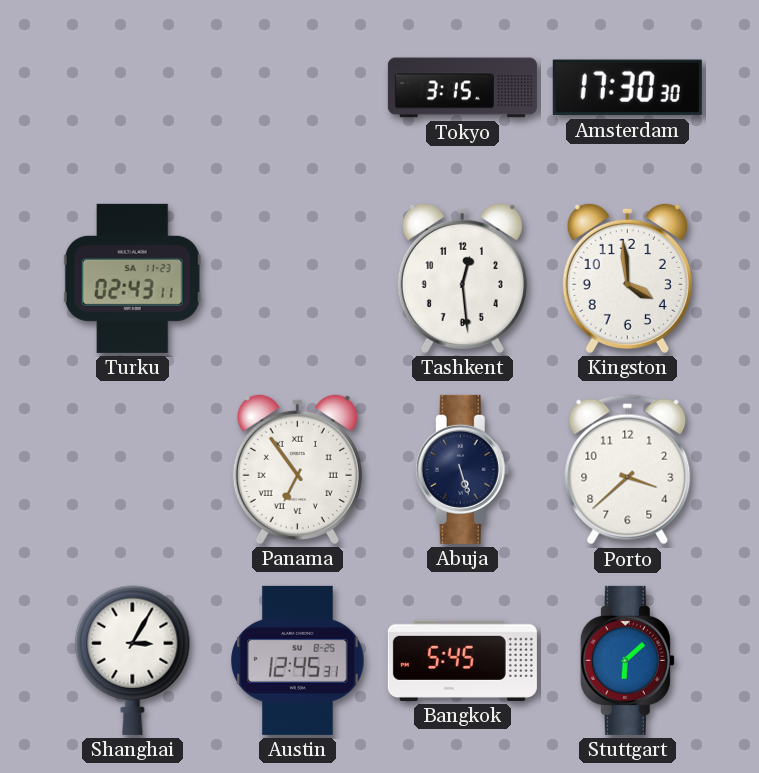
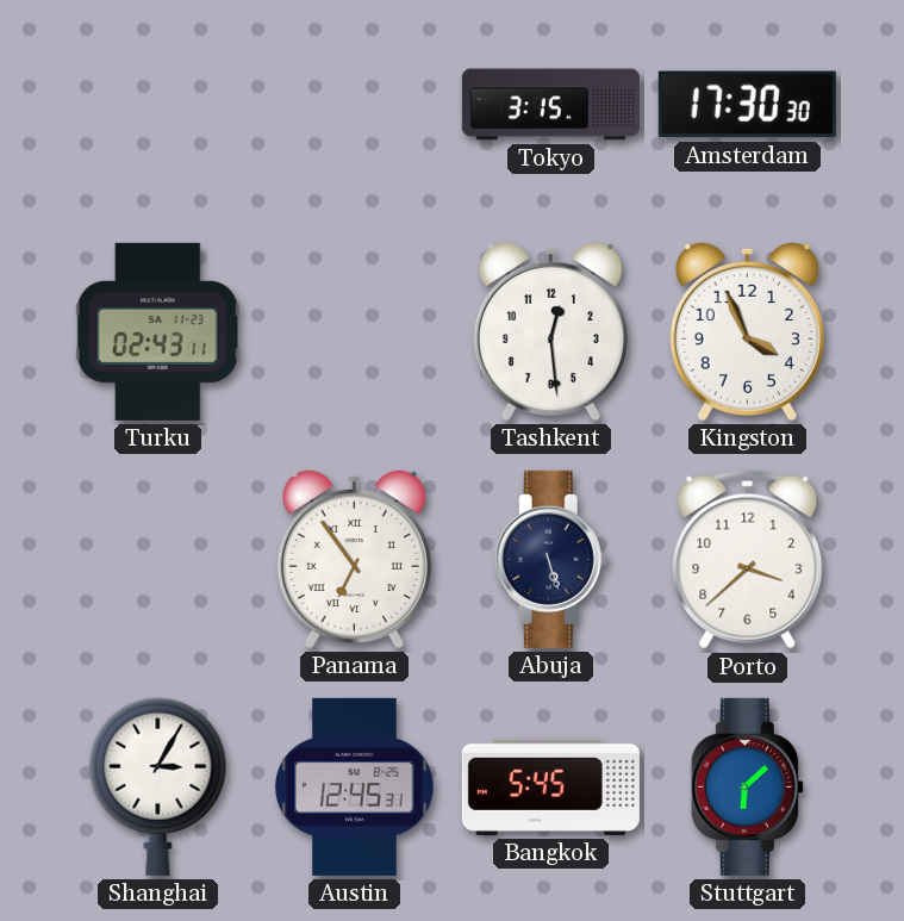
Kingston: 3:59 -> 3:56
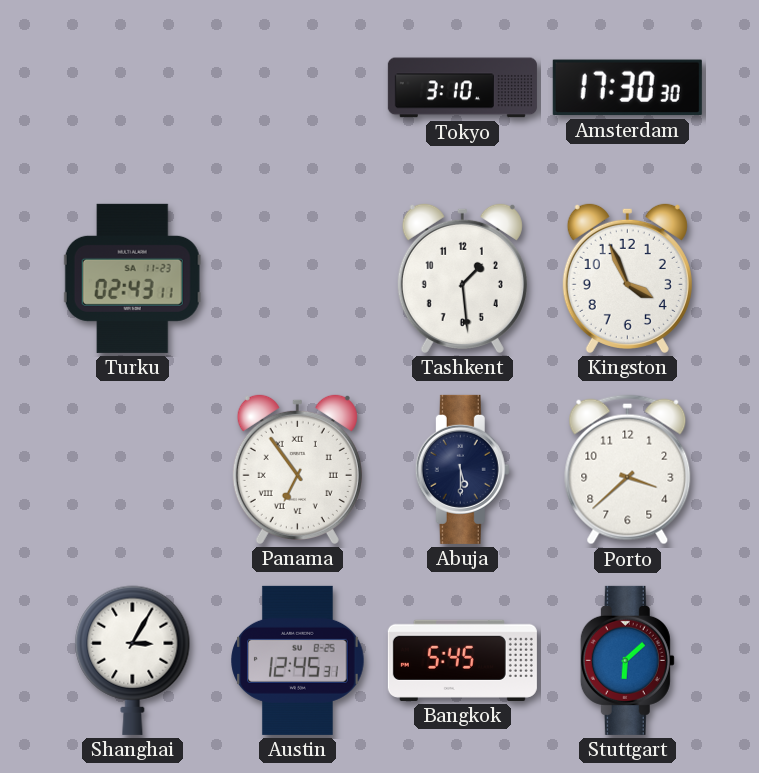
Tokyo: 3:15 -> 3:10
Tashkent: 12:29 -> 1:29
Abuja: 5:27 -> 5:30
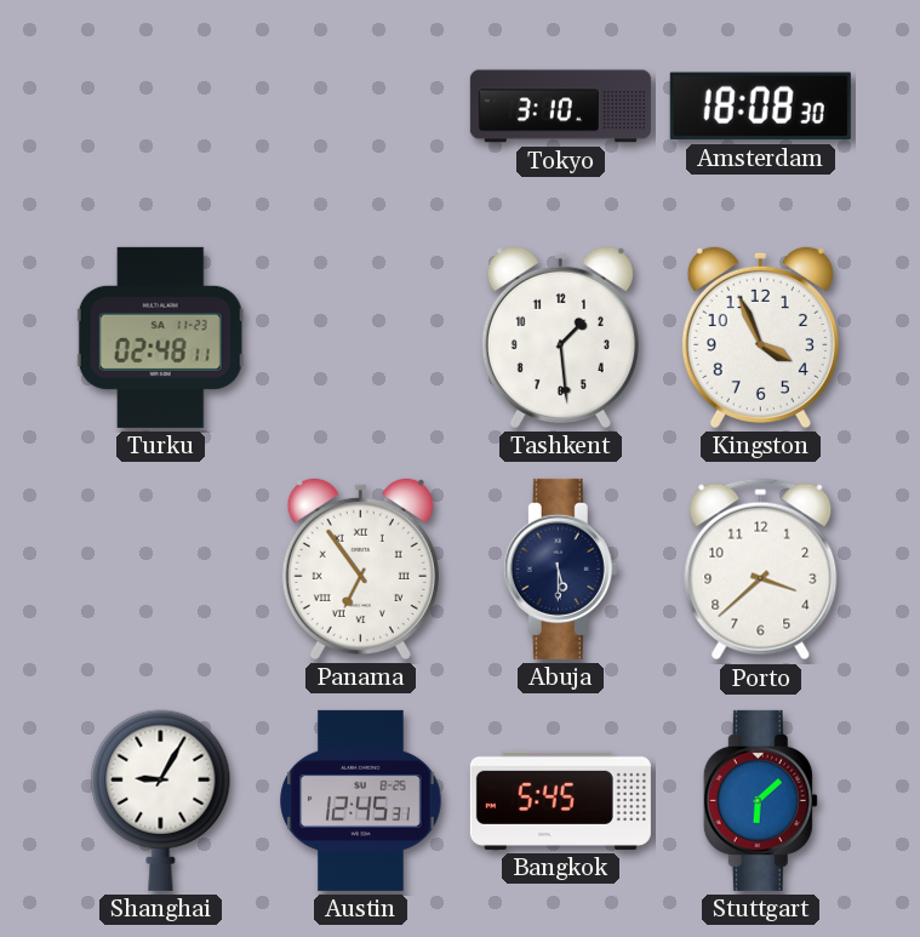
Amsterdam: 17:30 -> 18:08
Turku: 02:43 -> 02:48
Shanghai: 3:05 -> 9:05
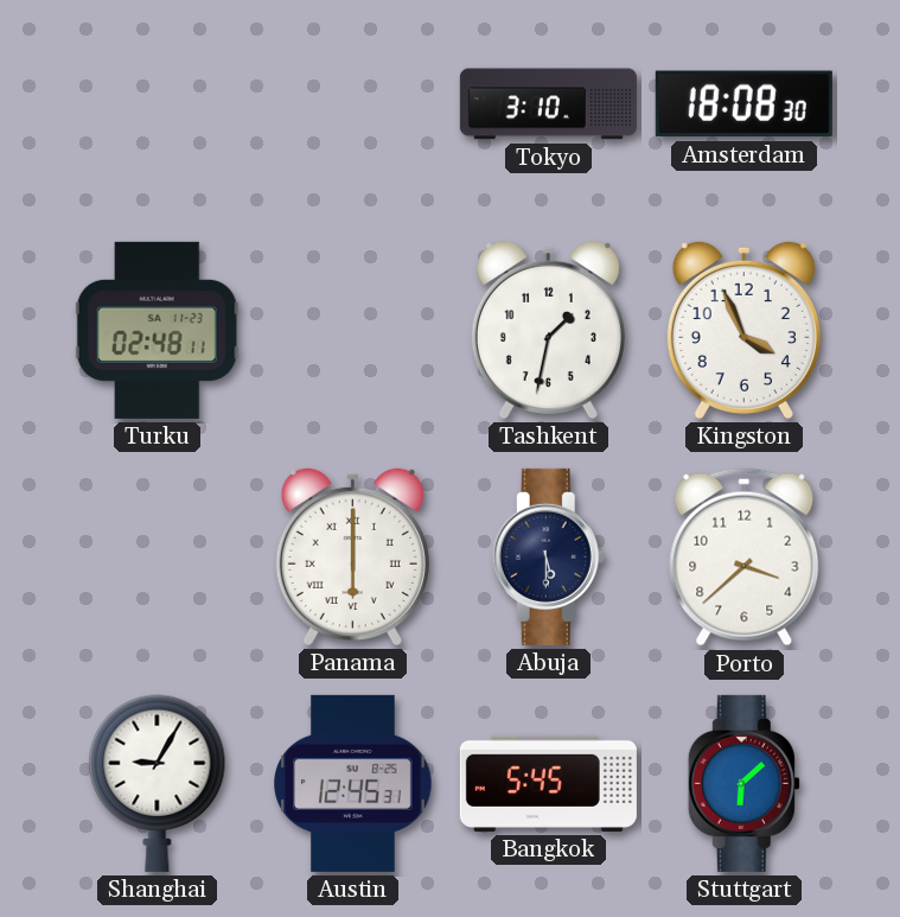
Tashkent: 1:29 -> 1:32
Panama: 6:54 -> 6:00
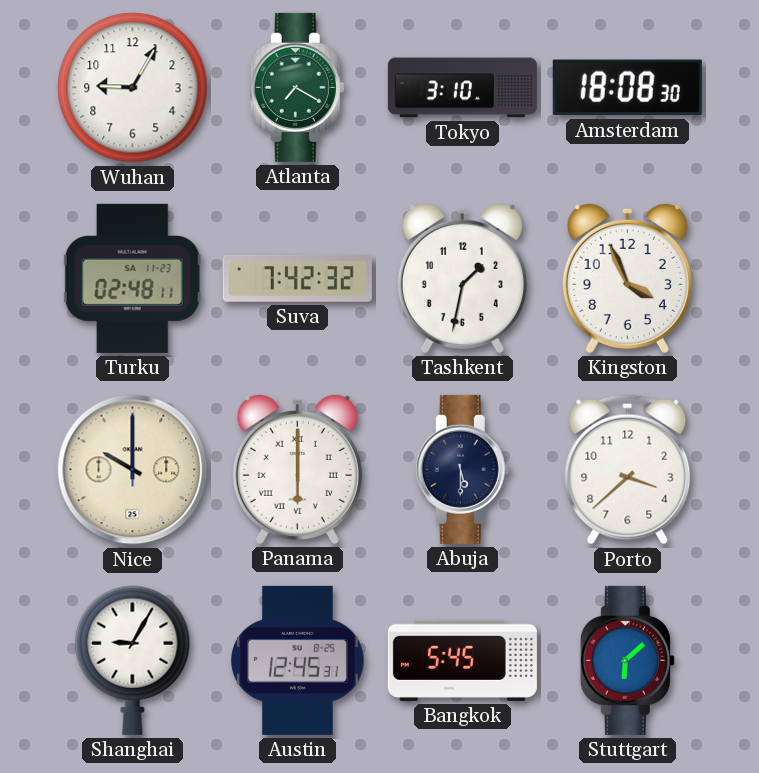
Wuhan: none -> 9:05
Atlanta: none -> 7:20
Suva: none -> 7:42
Nice: none -> 10:00
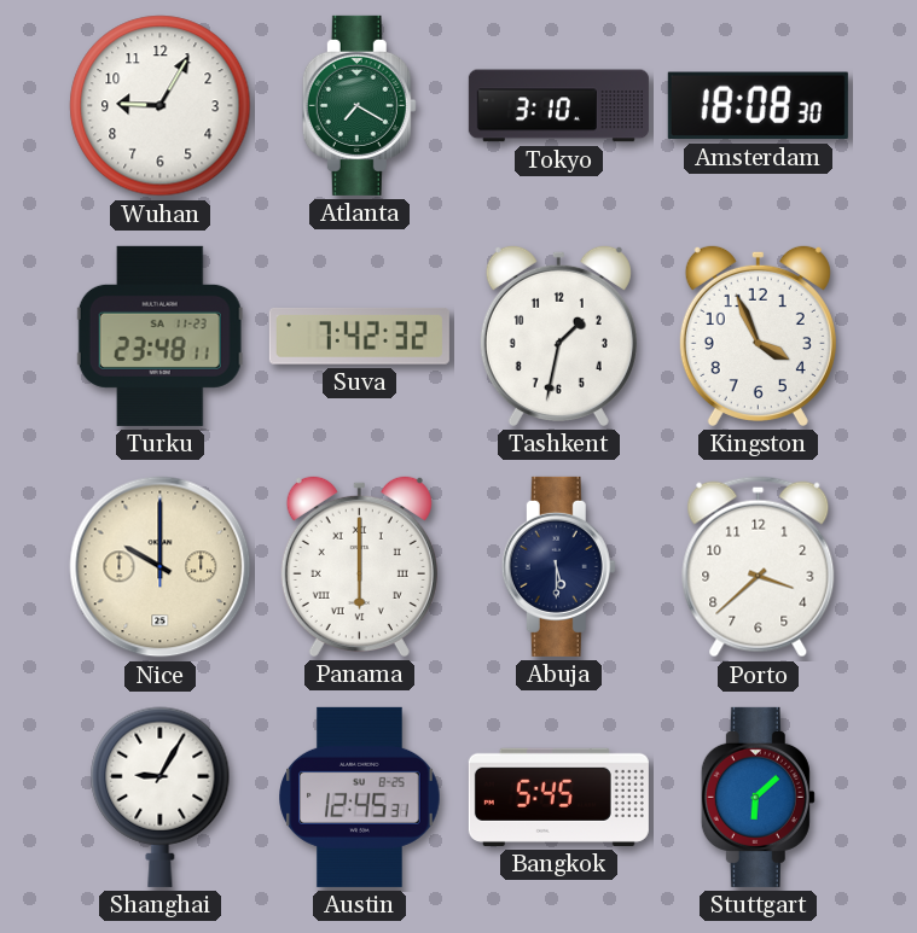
Turku: 02:48 -> 23:48
